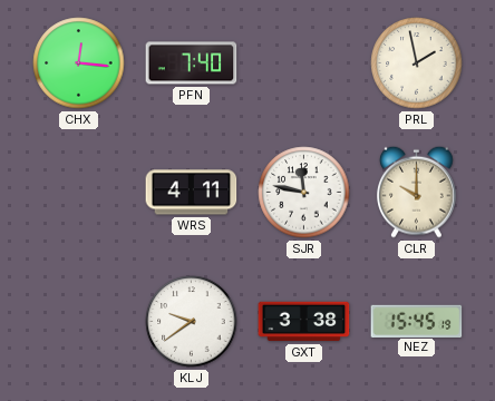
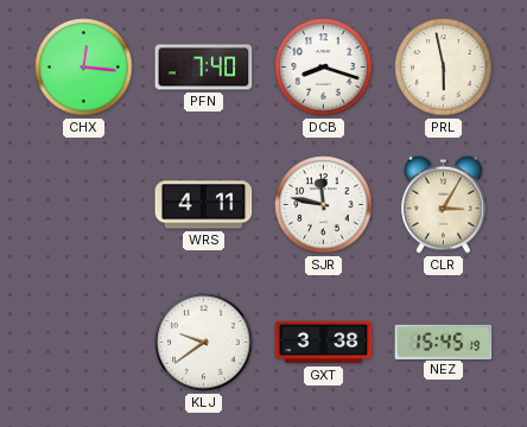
DCB: none -> 8:18
PRL: 1:58 -> 5:58
CLR: 10:00 -> 3:05
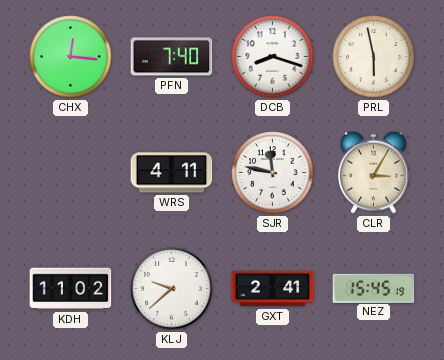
KDH: none -> 11:02
KLJ: 9:39 -> 9:38
GXT: 3:38 -> 2:41
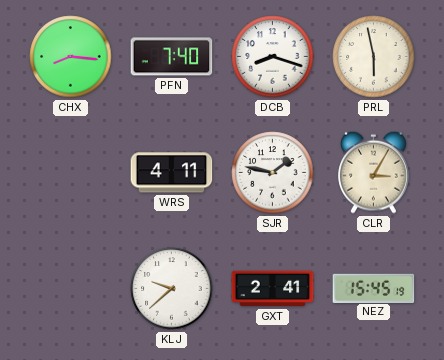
CHX: 12:16 -> 8:16
SJR: 11:47 -> 1:47
KDH: 11:02 -> none
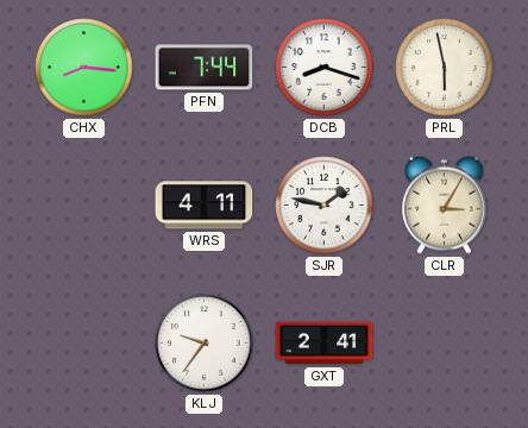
PFN: 7:40 -> 7:44
KLJ: 9:38 -> 9:36
NEZ: 15:45 -> none
